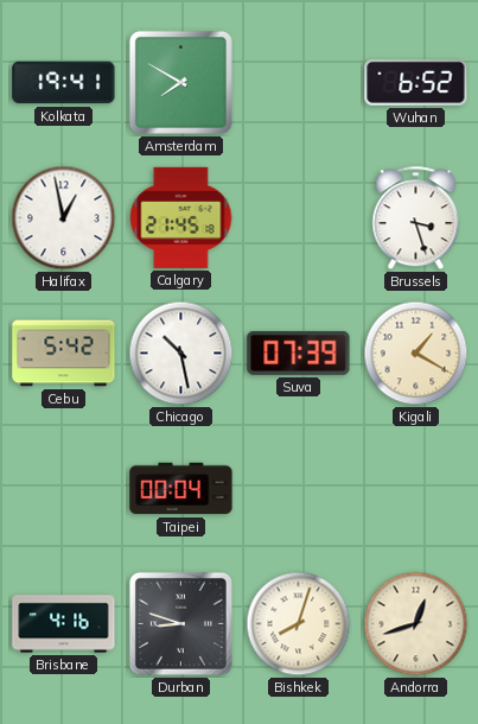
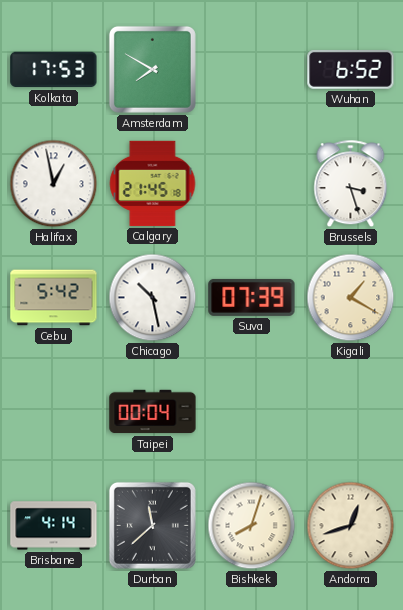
Kolkata: 19:41 -> 17:53
Brisbane: 4:16 -> 4:14
Durban: 8:48 -> 11:38
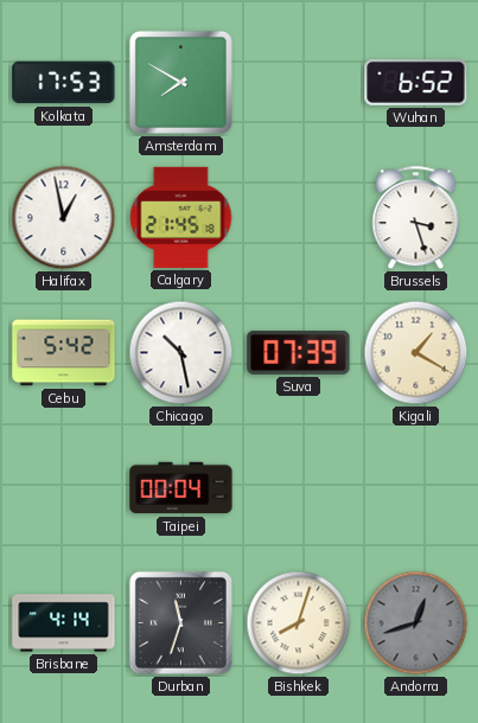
Durban: 11:38 -> 11:33
Andorra dial: cream -> grey
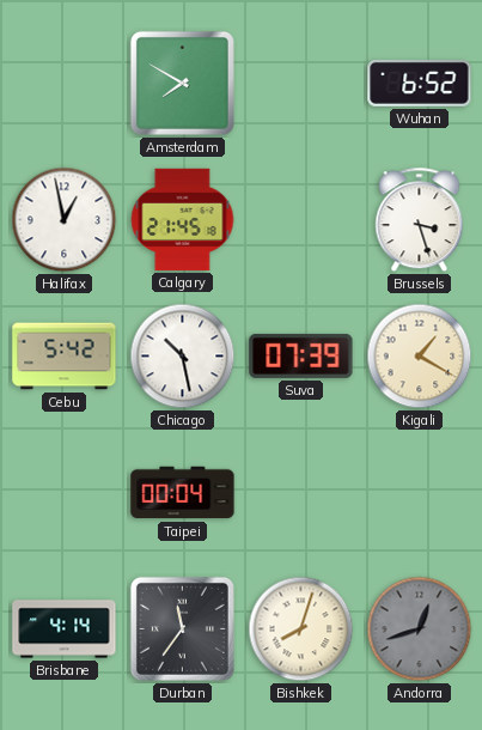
Kolkata: 17:53 -> none
Durban: 11:33 -> 11:36
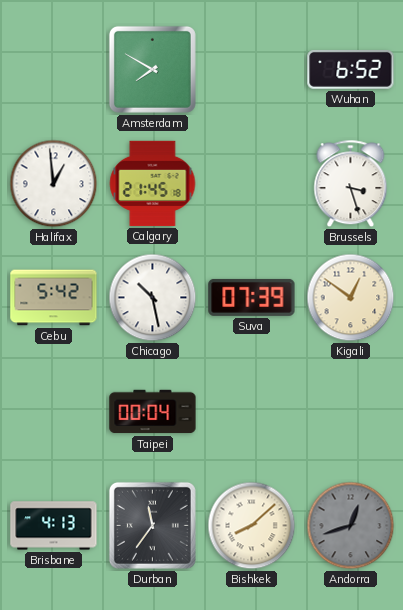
Halifax: 12:58 -> 12:59
Kigali: 1:20 -> 12:51
Brisbane: 4:14 -> 4:13
Bishkek: 8:03 -> 8:08
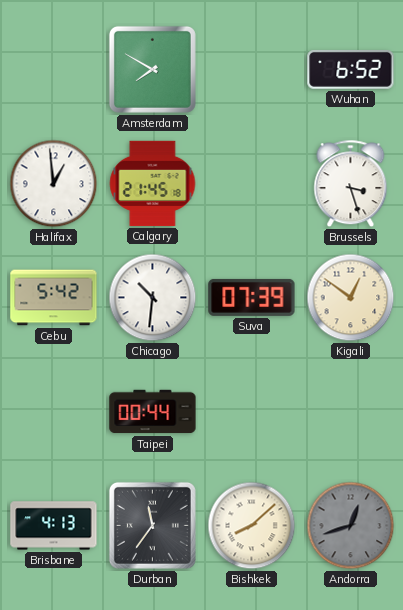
Chicago: 10:28 -> 10:31
Taipei: 00:04 -> 00:44
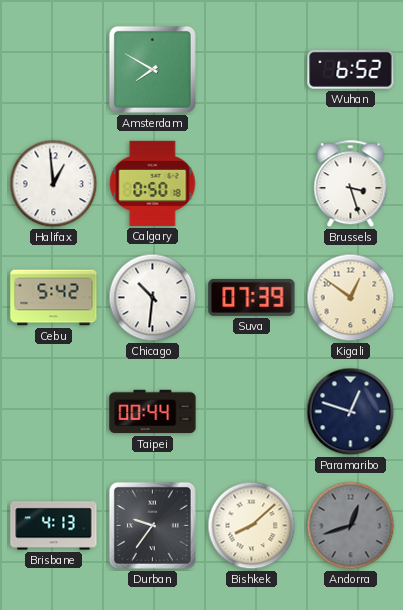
Calgary: 21:45 -> 0:50
Paramaribo: none -> 12:48
Durban: 11:36 -> 9:36
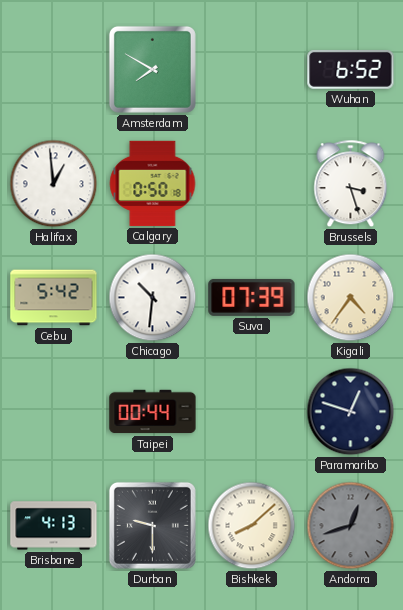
Kigali: 12:51 -> 4:36
Durban: 9:36 -> 9:30
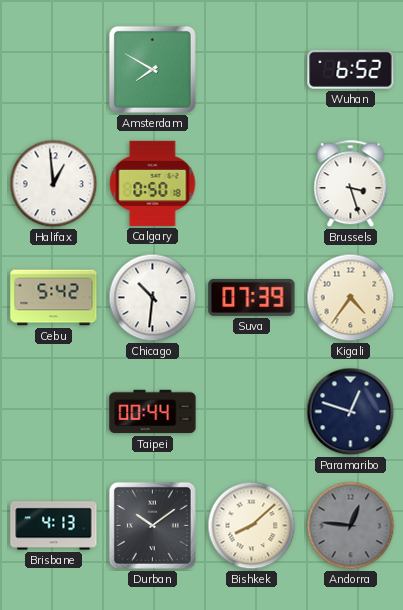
Durban: 9:30 -> 10:09
Andorra: 12:42 -> 12:46
